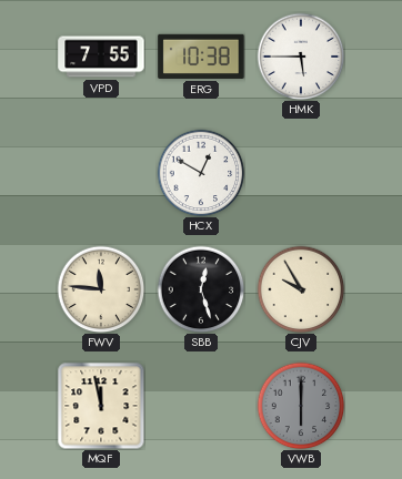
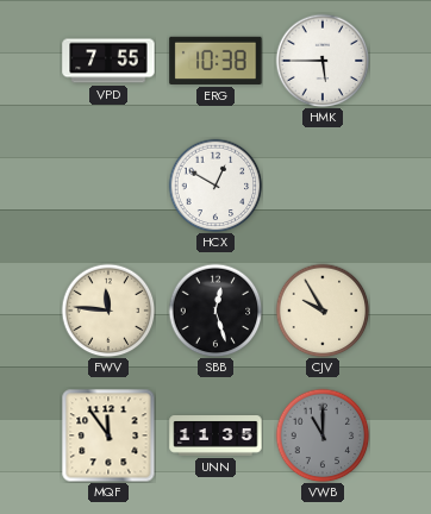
MQF: 11:58 -> 11:54
UNN: none -> 11:35
VWB: 6:00 -> 11:00
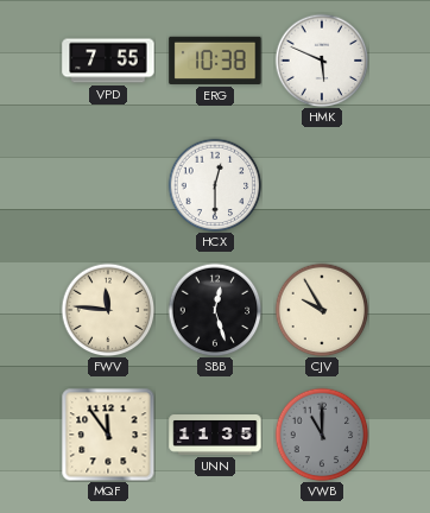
HMK: 5:45 -> 5:49
HCX: 12:50 -> 12:30
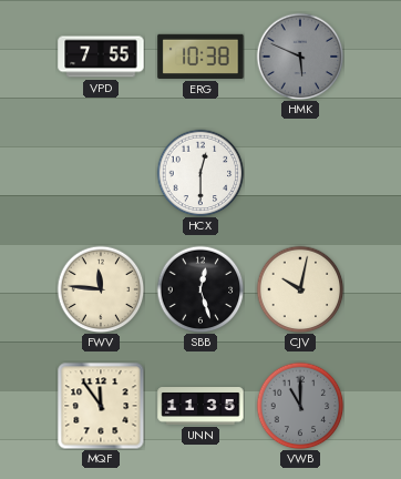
HMK dial: white -> grey
CJV: 9:55 -> 10:02
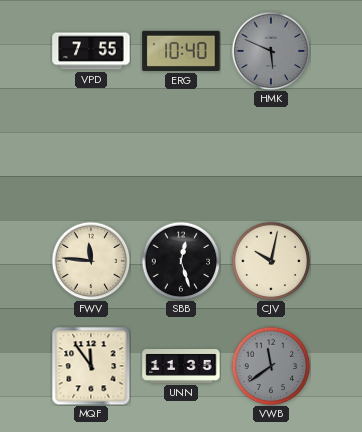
ERG: 10:38 -> 10:40
HCX: 12:30 -> none
VWB: 11:00 -> 11:39
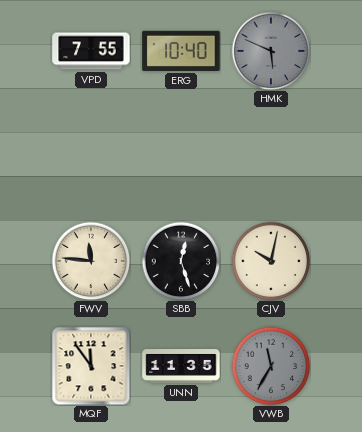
VWB: 11:39 -> 11:35
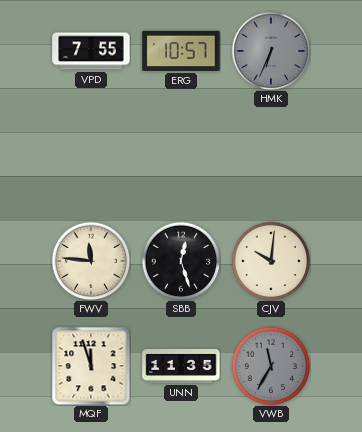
ERG: 10:40 -> 10:57
HMK: 5:49 -> 6:34
CJV: 10:02 -> 10:01
MQF: 11:54 -> 11:57
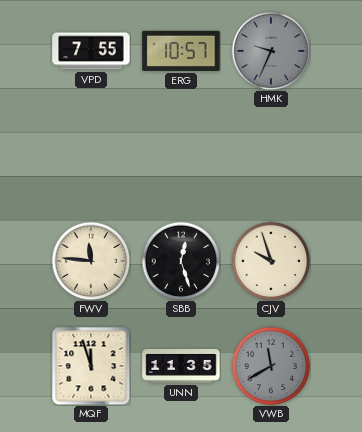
HMK: 6:34 -> 9:34
CJV: 10:01 -> 9:57
VWB: 11:35 -> 11:40
